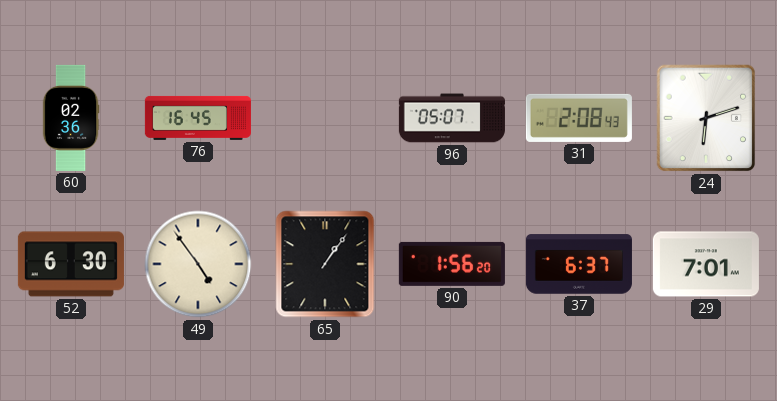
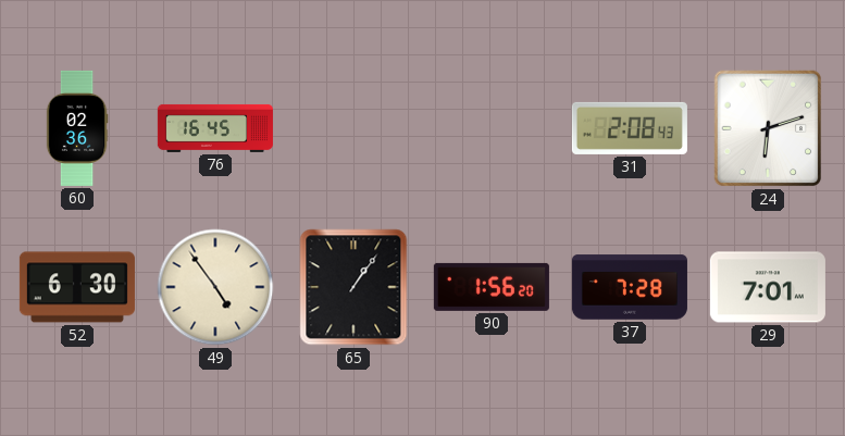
96: 05:07 -> none
37: 6:37 -> 7:28
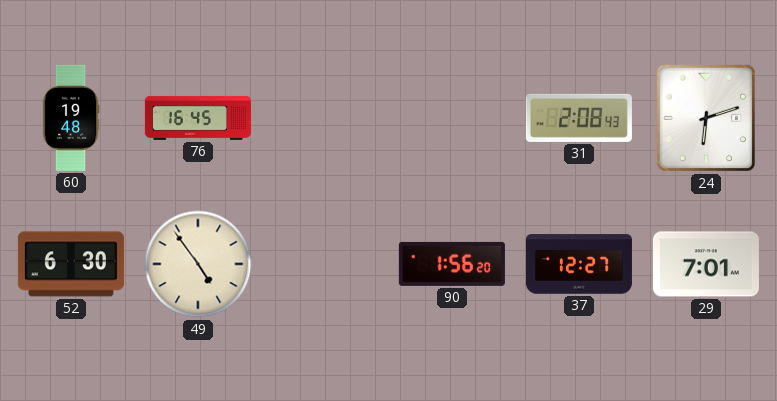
60: 02:36 -> 19:48
65: 1:06 -> none
37: 7:28 -> 12:27
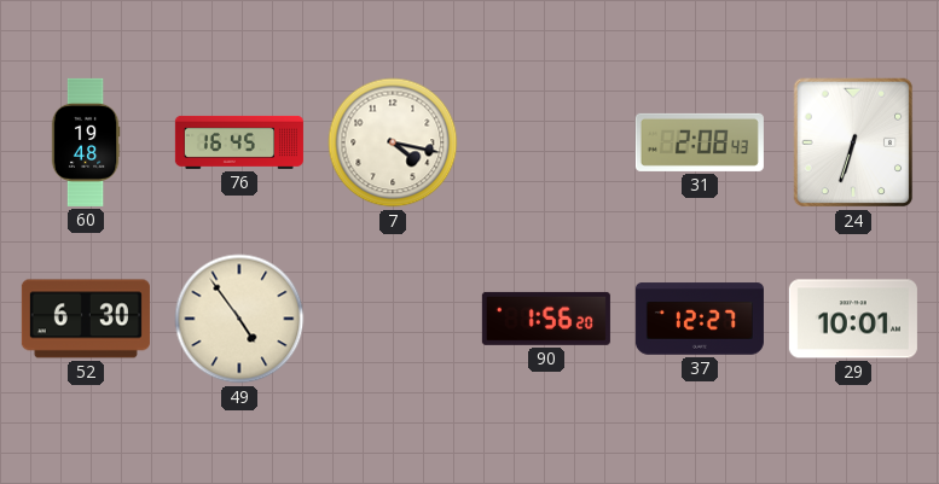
7: none -> 4:17
24: 6:12 -> 6:33
29: 7:01 -> 10:01
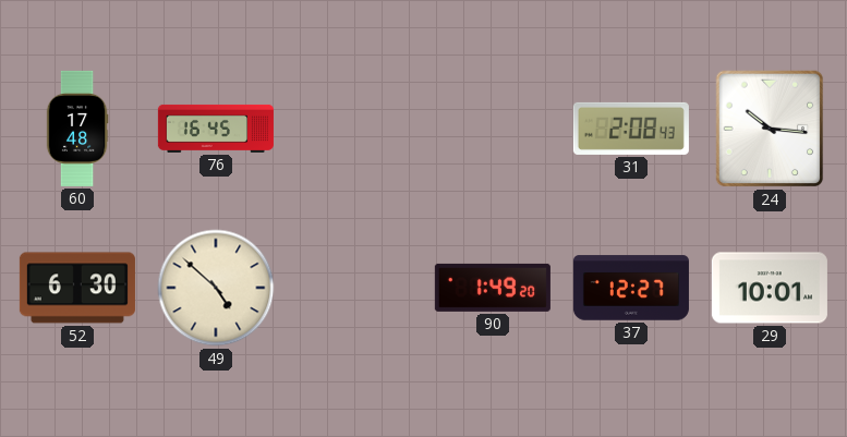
60: 19:48 -> 17:48
7: 4:17 -> none
24: 6:33 -> 10:16
49: 4:54 -> 4:52
90: 1:56 -> 1:49
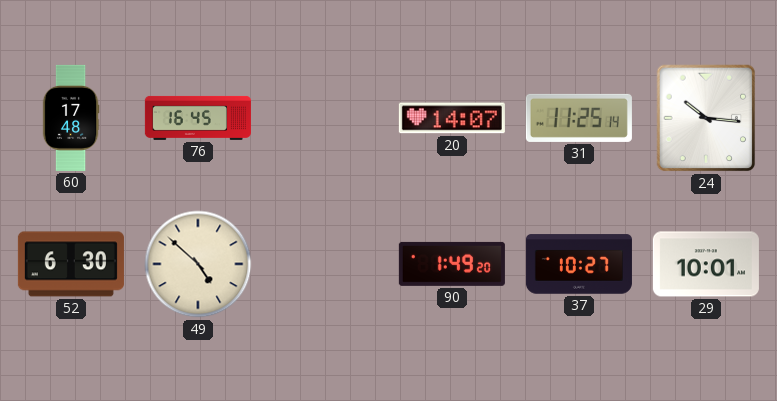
20: none -> 14:07
31: 2:08 -> 11:25
37: 12:27 -> 10:27
